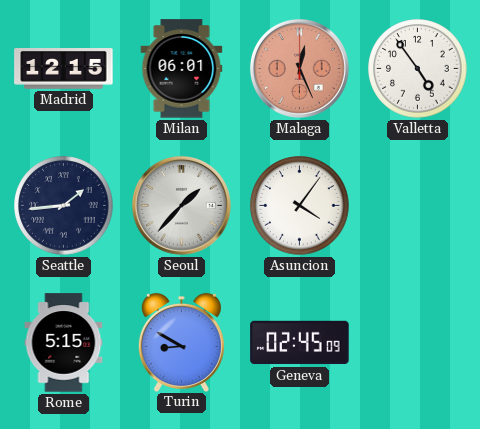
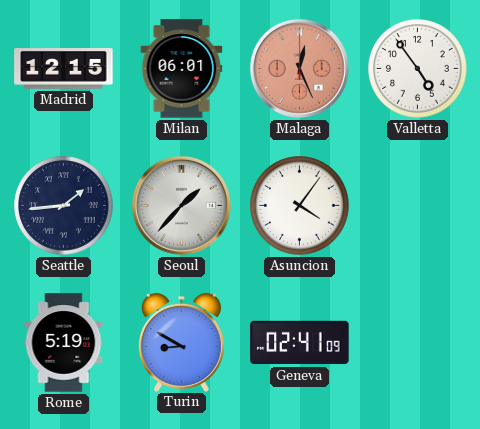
Rome: 5:15 -> 5:19
Geneva: 02:45 -> 02:41
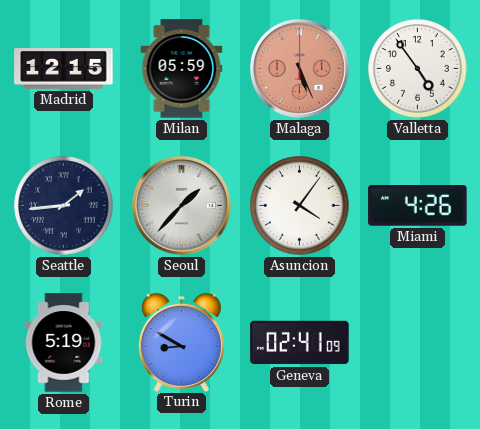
Milan: 06:01 -> 05:59
Malaga: 12:26 -> 5:26
Miami: none -> 4:26
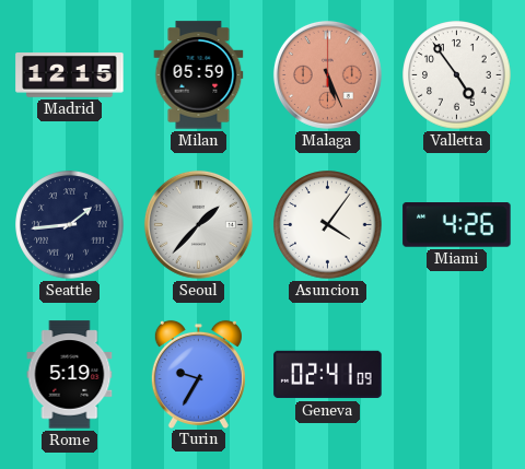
Turin: 8:50 -> 9:35
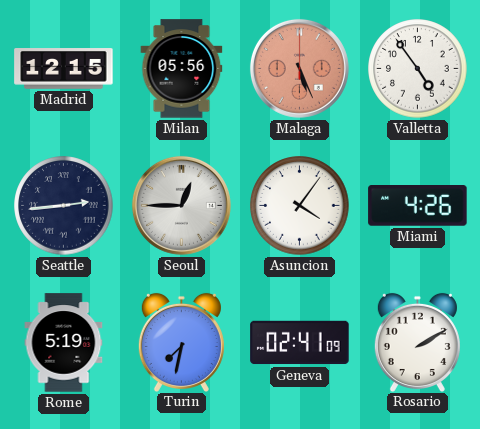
Milan: 05:59 -> 05:56
Seattle: 1:44 -> 2:44
Seoul: 1:37 -> 12:45
Turin: 9:35 -> 7:32
Rosario: none -> 2:10
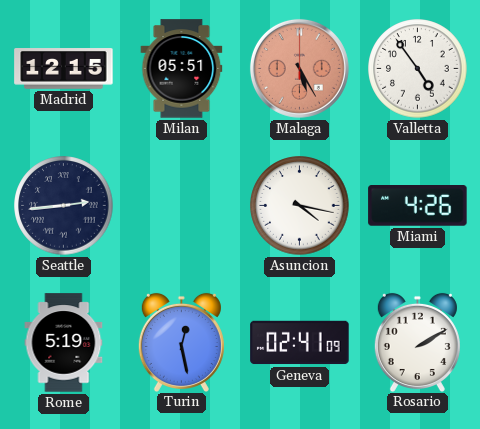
Milan: 05:56 -> 05:51
Malaga: 5:26 -> 5:25
Seoul: 12:45 -> none
Asuncion: 4:06 -> 4:17
Turin: 7:32 -> 12:28
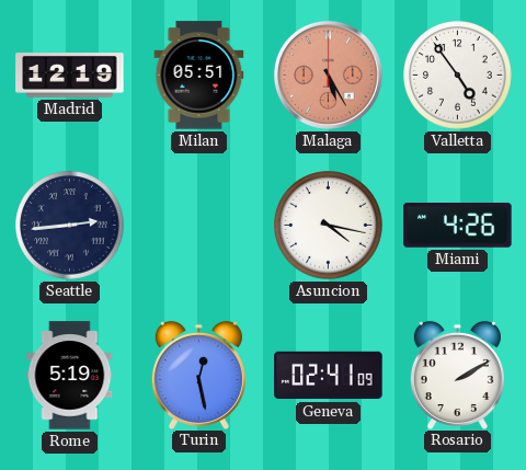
Madrid: 12:15 -> 12:19
